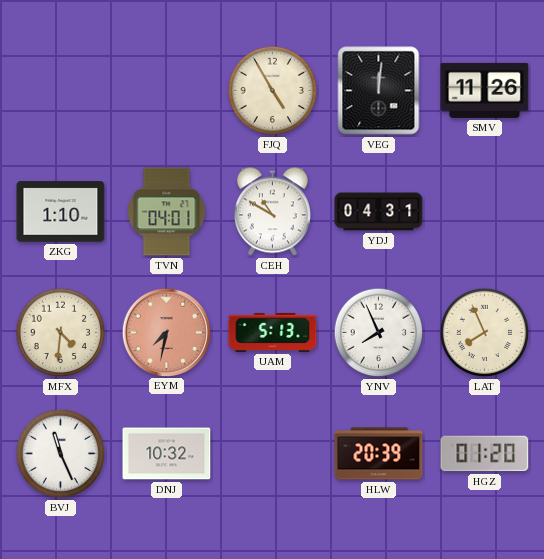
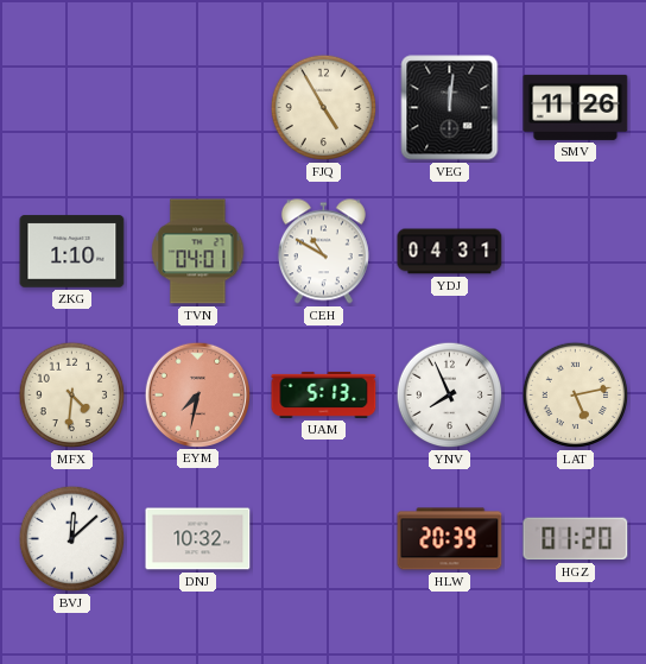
LAT: 7:56 -> 5:13
BVJ: 11:26 -> 12:08
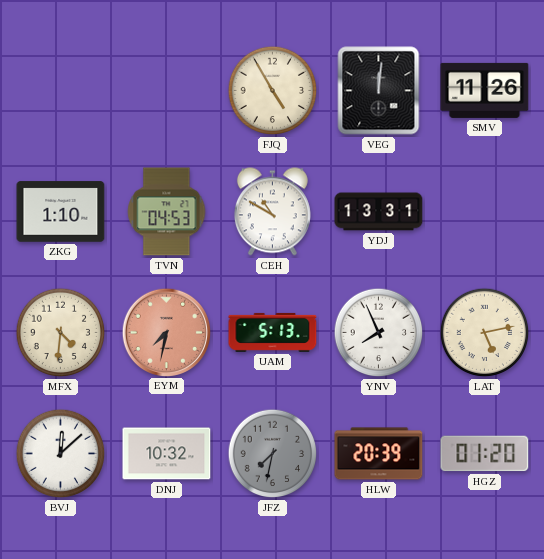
TVN: 04:01 -> 04:53
YDJ: 04:31 -> 13:31
JFZ: none -> 7:32
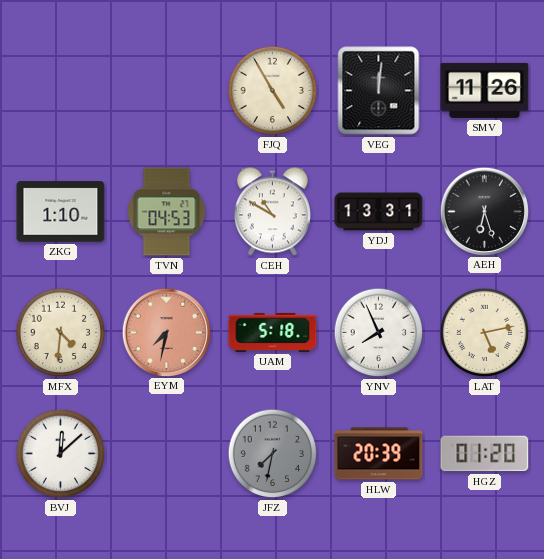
AEH: none -> 6:27
UAM: 5:13 -> 5:18
DNJ: 10:32 -> none
